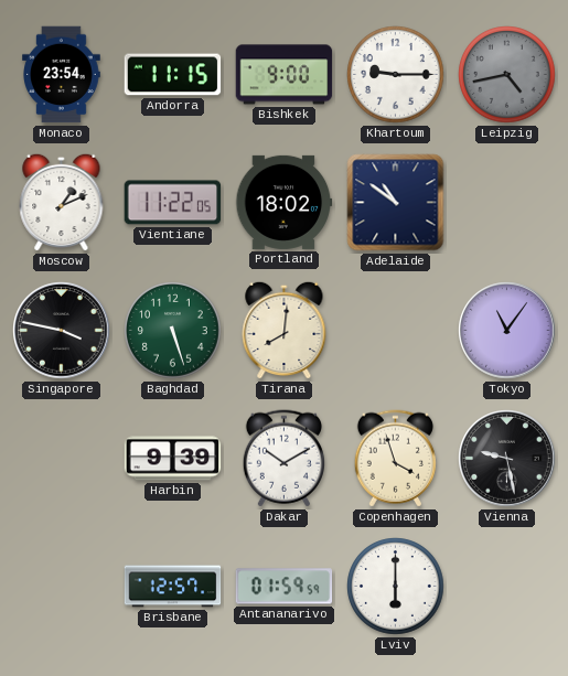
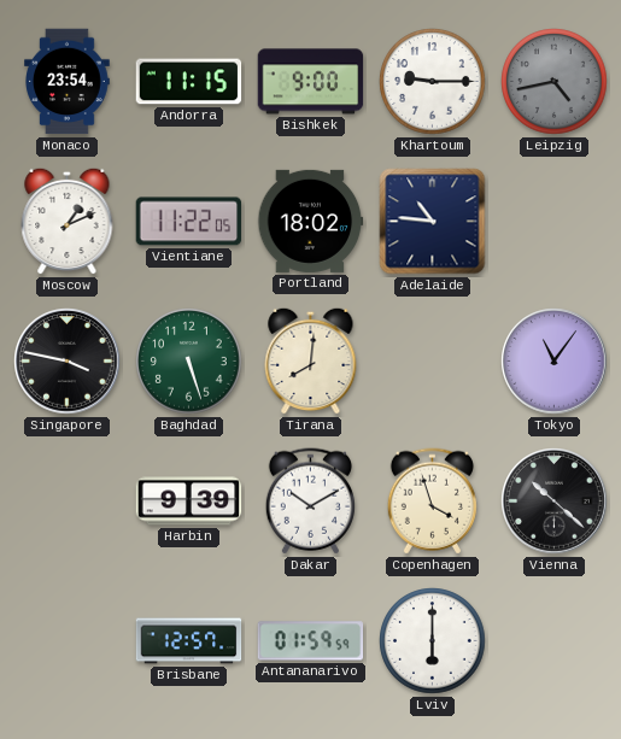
Adelaide: 10:51 -> 10:46
Vienna: 9:28 -> 10:22
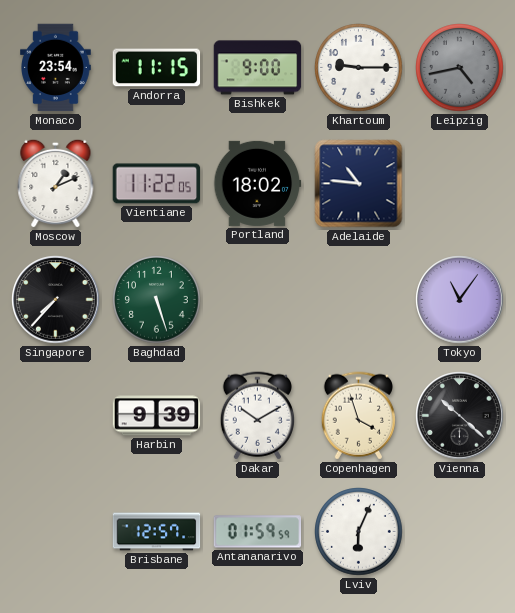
Singapore: 3:47 -> 7:37
Tirana: 8:01 -> none
Lviv: 6:00 -> 6:04
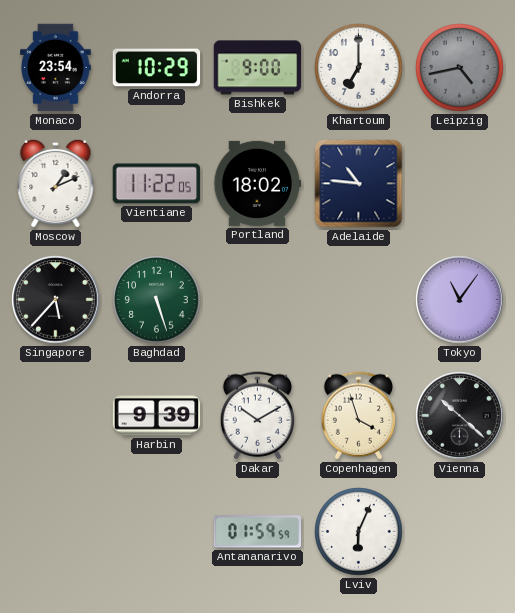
Andorra: 11:15 -> 10:29
Khartoum: 9:15 -> 7:00
Singapore: 7:37 -> 5:37
Brisbane: 12:57 -> none
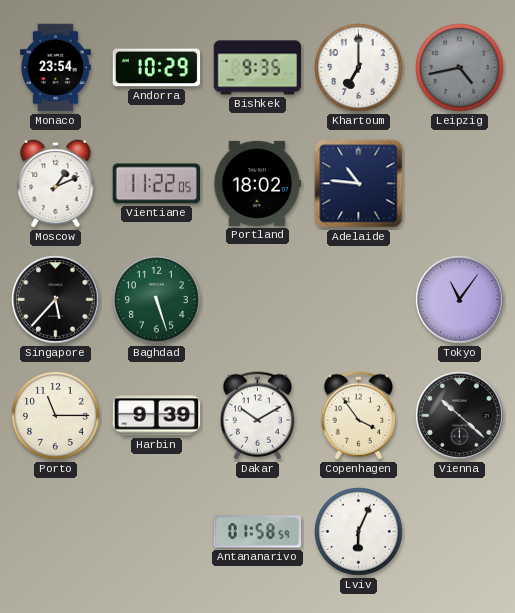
Bishkek: 9:00 -> 9:35
Porto: none -> 11:15
Copenhagen: 3:57 -> 3:54
Antananarivo: 01:59 -> 01:58
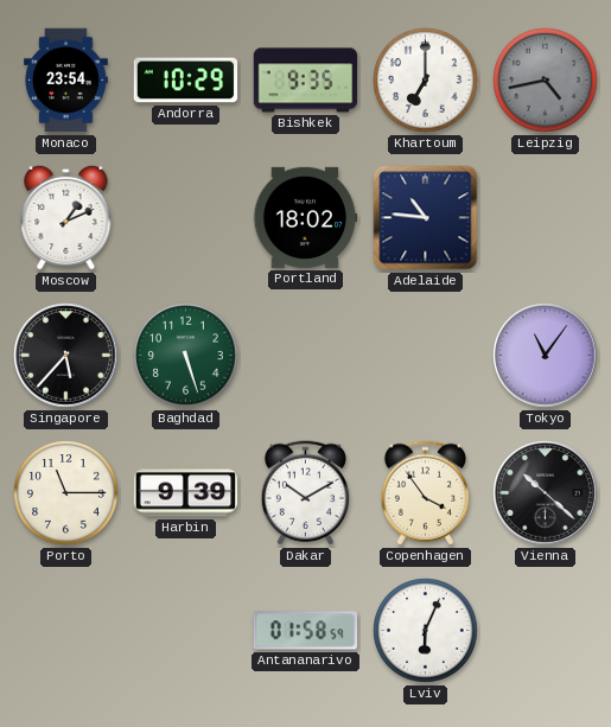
Vientiane: 11:22 -> none
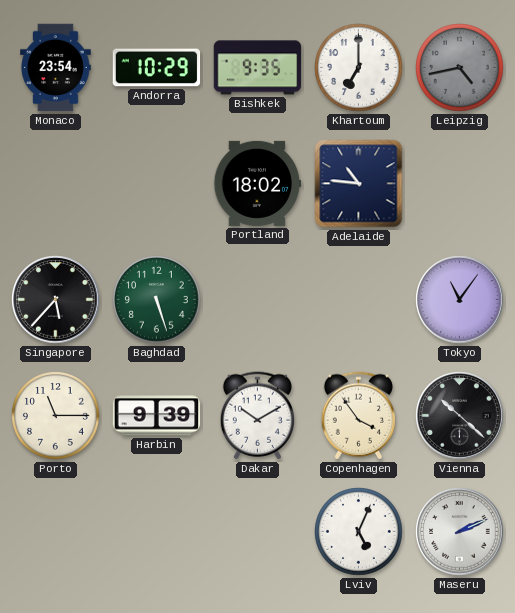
Moscow: 1:11 -> none
Antananarivo: 01:58 -> none
Lviv: 6:04 -> 5:04
Maseru: none -> 2:11
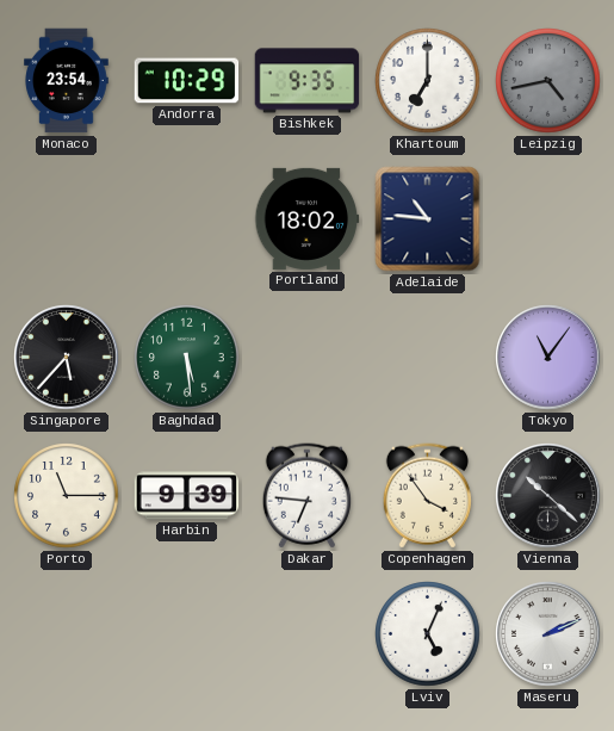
Baghdad: 5:27 -> 5:29
Dakar: 10:10 -> 6:46
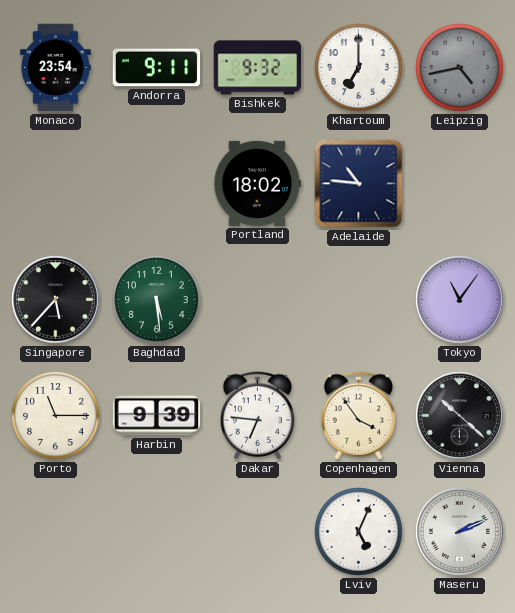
Andorra: 10:29 -> 9:11
Bishkek: 9:35 -> 9:32
